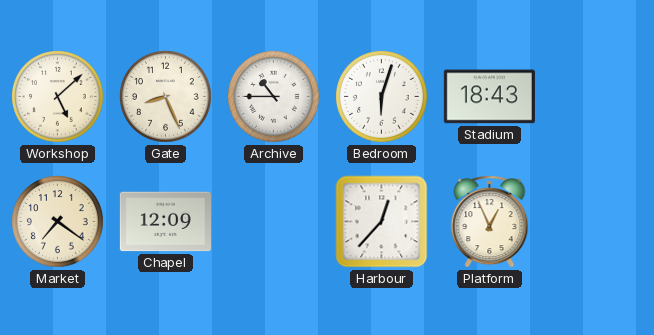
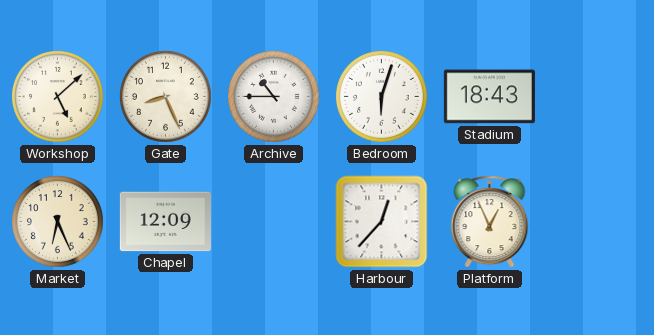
Market: 7:21 -> 6:26
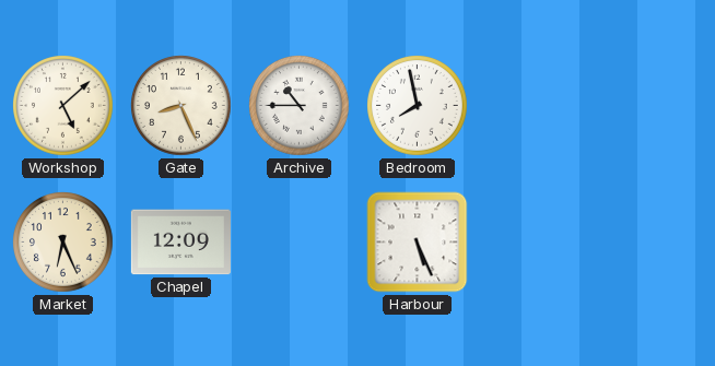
Bedroom: 6:03 -> 7:58
Stadium: 18:43 -> none
Harbour: 12:37 -> 5:26
Platform: 12:56 -> none
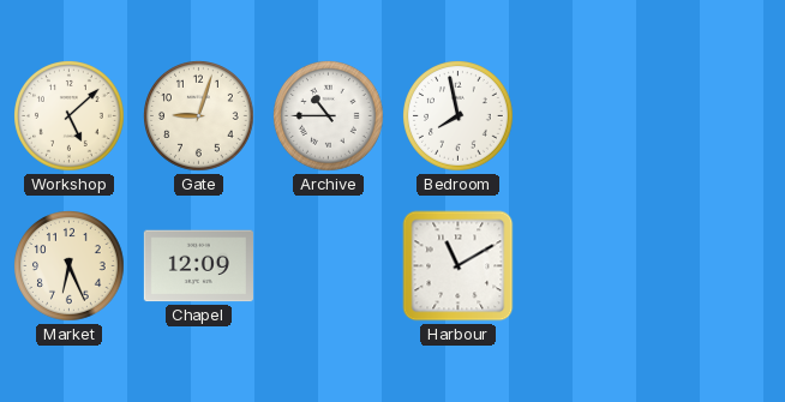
Gate: 8:26 -> 9:03
Harbour: 5:26 -> 11:10
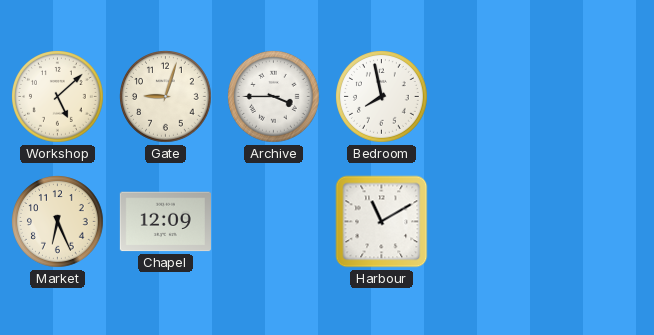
Archive: 10:45 -> 3:45
